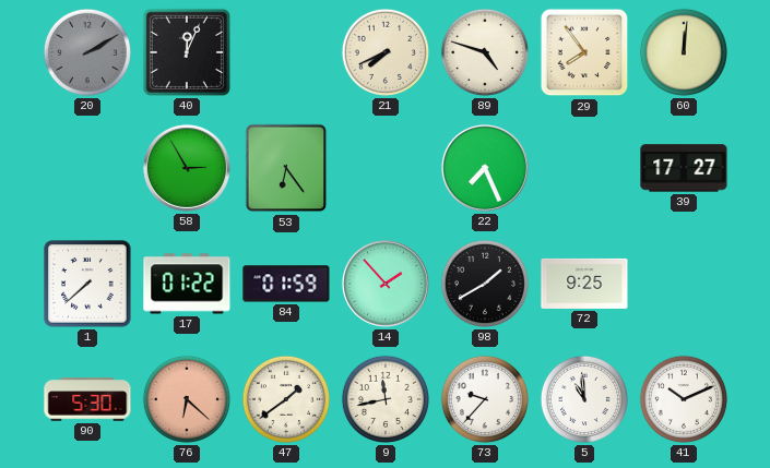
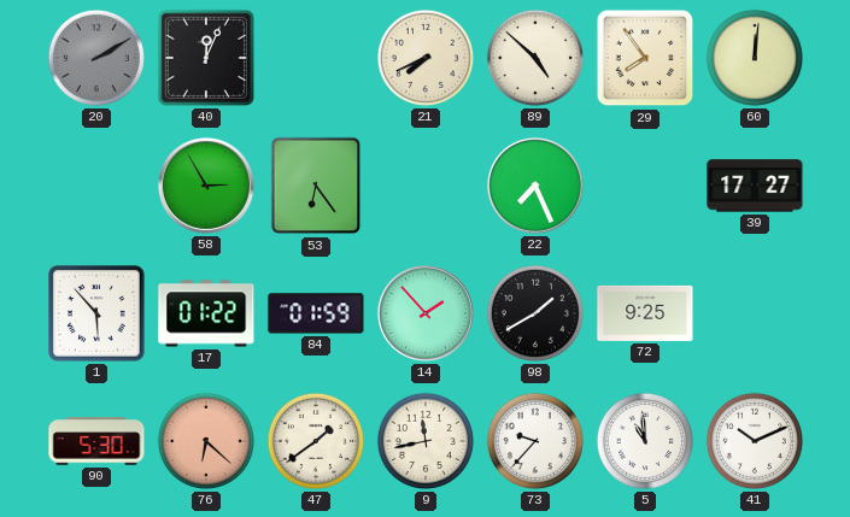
89: 4:48 -> 4:52
1: 7:38 -> 5:53
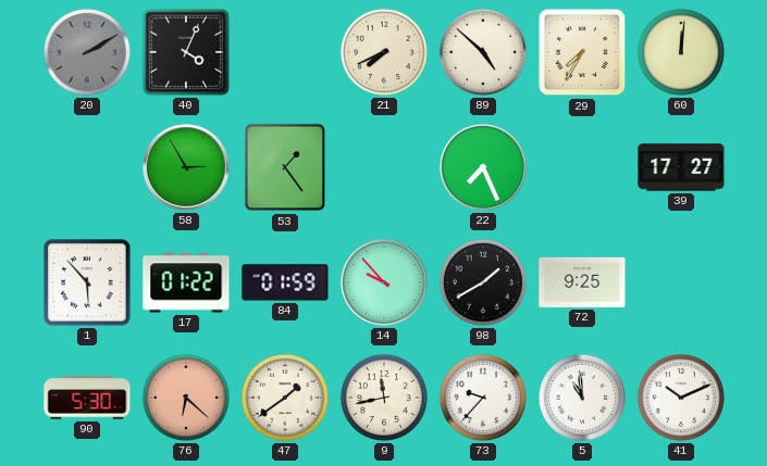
40: 12:04 -> 4:04
29: 7:54 -> 7:35
53: 6:24 -> 1:24
14: 1:53 -> 9:53
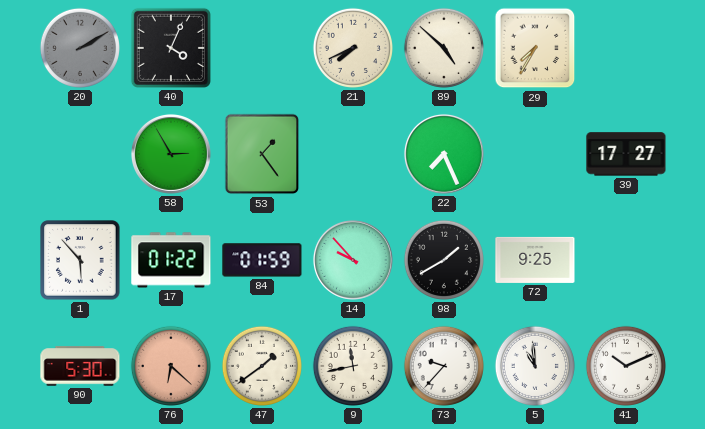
60: 12:01 -> none
